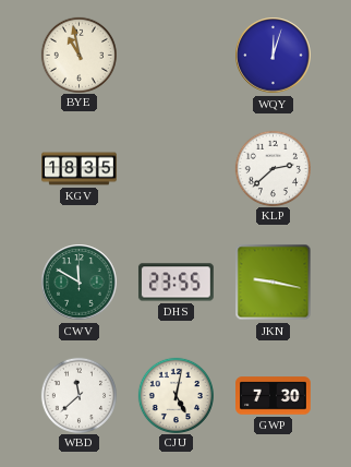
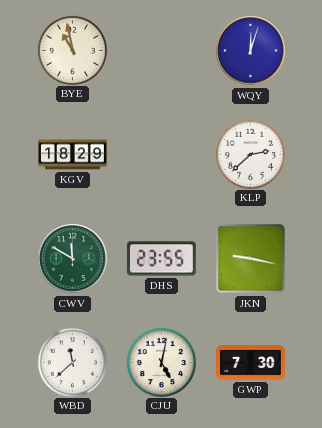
KGV: 18:35 -> 18:29
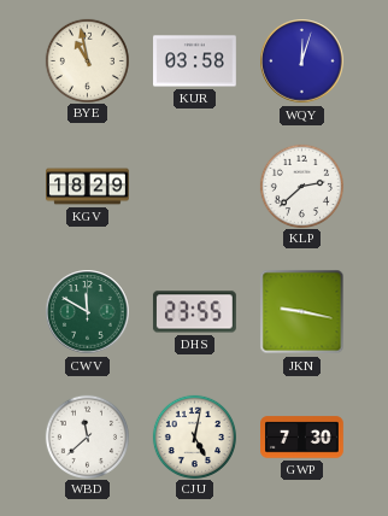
KUR: none -> 03:58
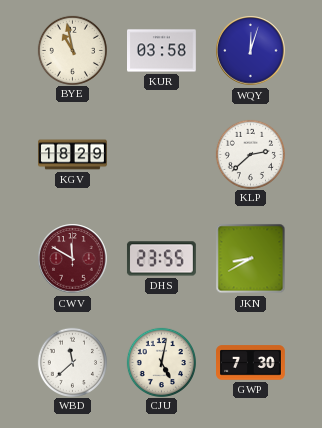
CWV dial: green -> burgundy
JKN: 9:17 -> 8:40
